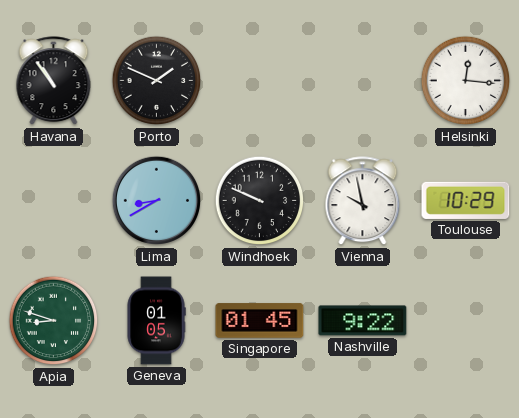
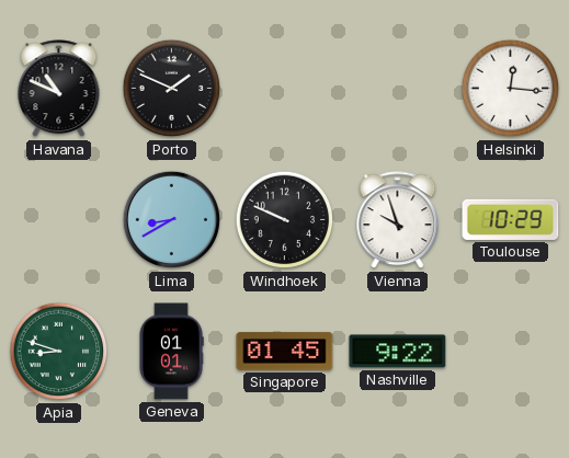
Havana: 10:54 -> 10:49
Vienna: 9:58 -> 9:57
Geneva: 01:05 -> 01:01
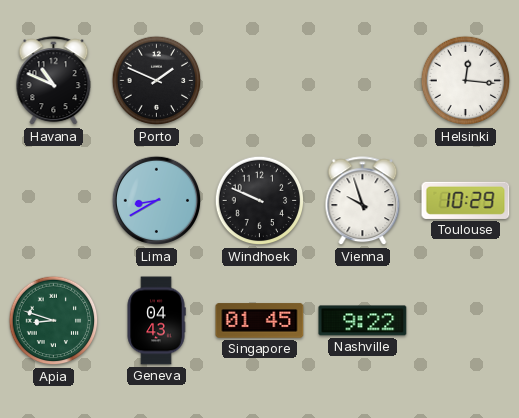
Geneva: 01:01 -> 04:43
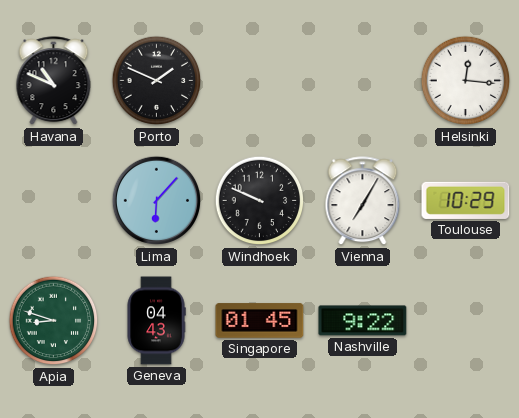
Lima: 8:40 -> 6:07
Vienna: 9:57 -> 7:05
